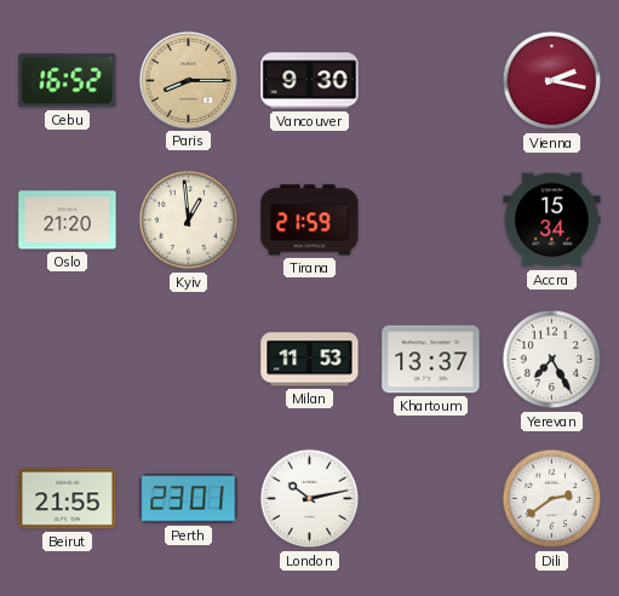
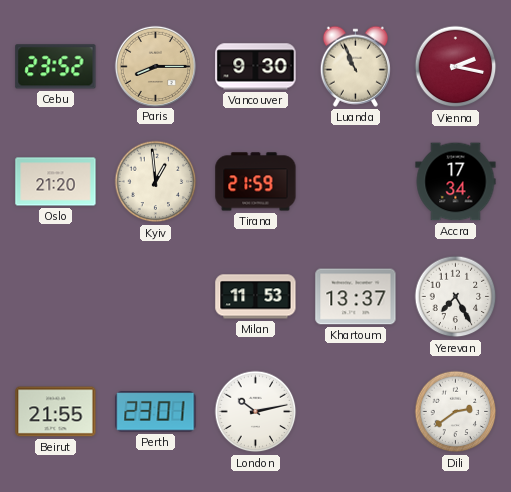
Cebu: 16:52 -> 23:52
Luanda: none -> 10:56
Accra: 15:34 -> 17:34
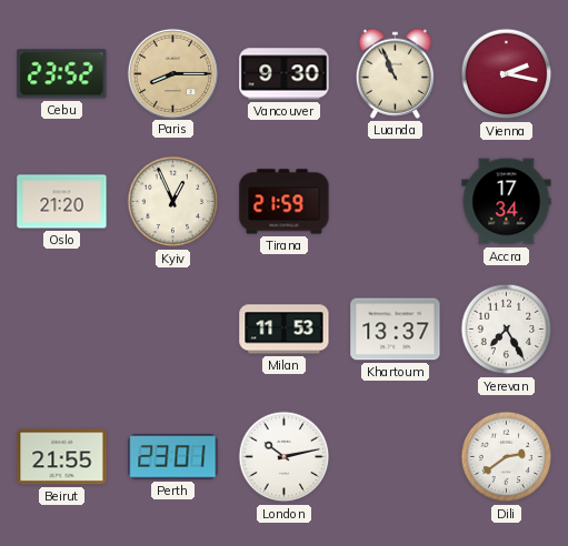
Kyiv: 12:59 -> 12:56
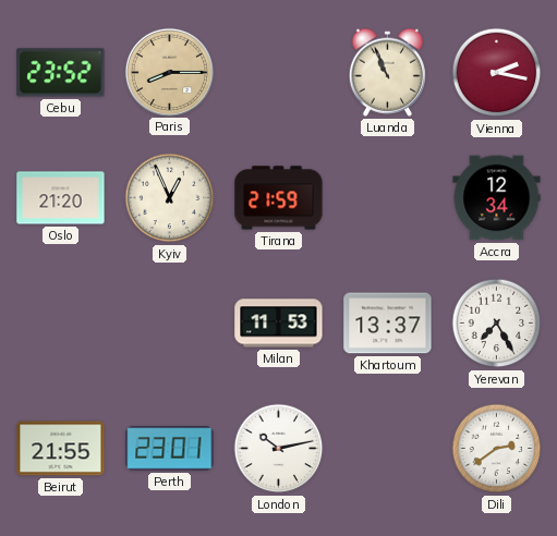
Vancouver: 9:30 -> none
Accra: 17:34 -> 12:34
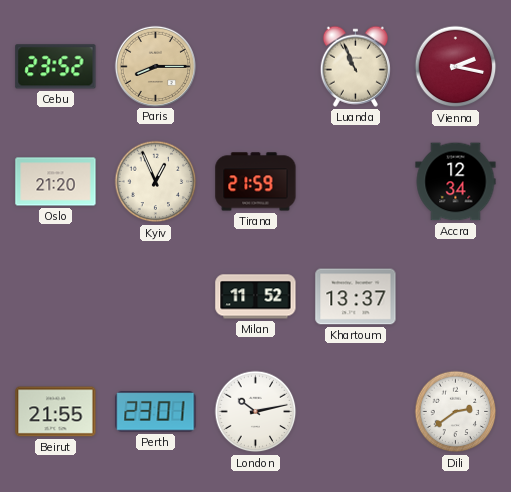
Milan: 11:53 -> 11:52
Yerevan: 7:25 -> none
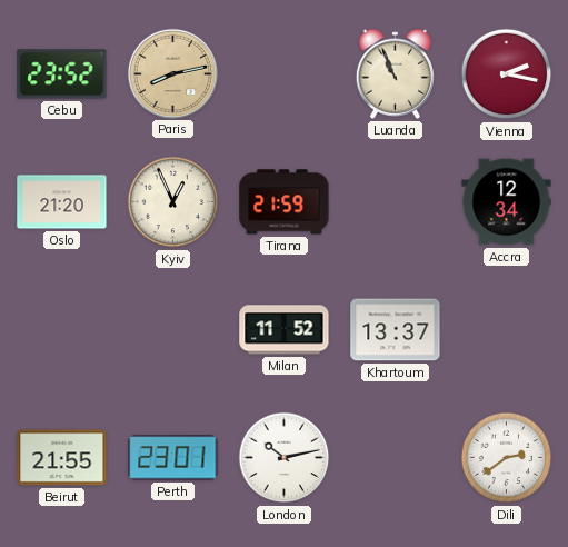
Paris: 8:15 -> 8:13
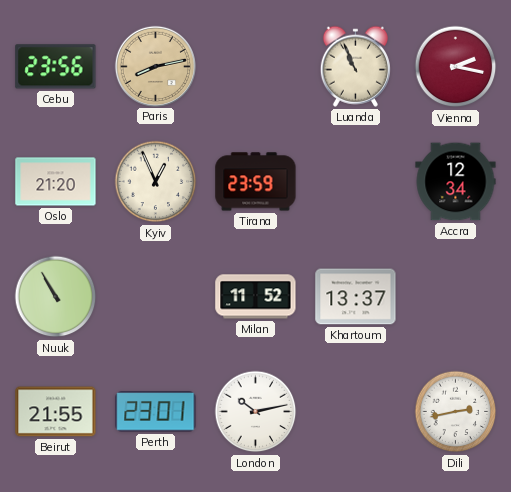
Cebu: 23:52 -> 23:56
Tirana: 21:59 -> 23:59
Nuuk: none -> 10:55
Dili: 2:39 -> 2:43
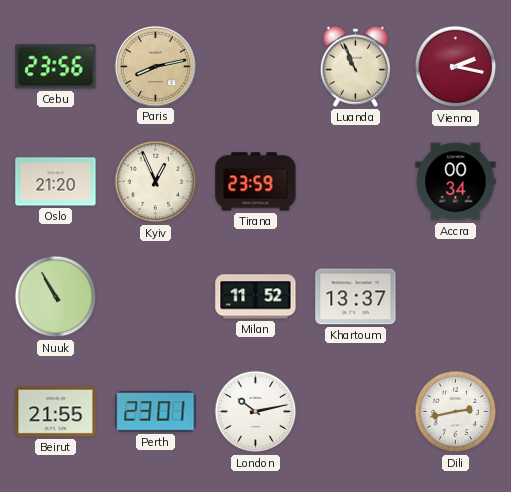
Accra: 12:34 -> 00:34
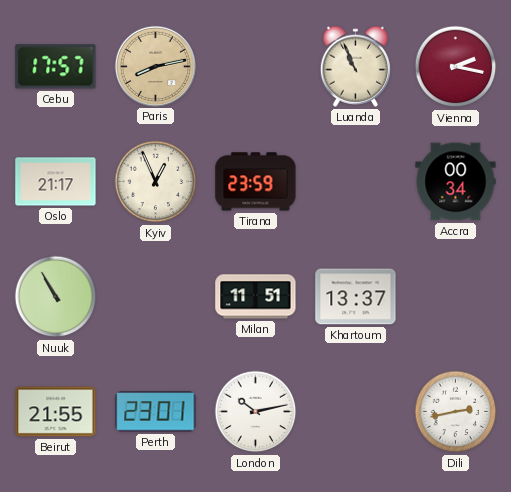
Cebu: 23:56 -> 17:57
Oslo: 21:20 -> 21:17
Milan: 11:52 -> 11:51
